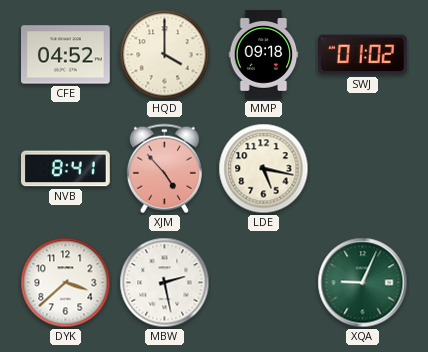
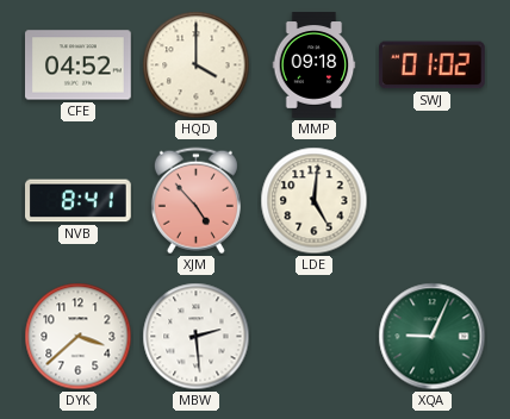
LDE: 5:17 -> 5:01
MBW: 2:28 -> 2:29
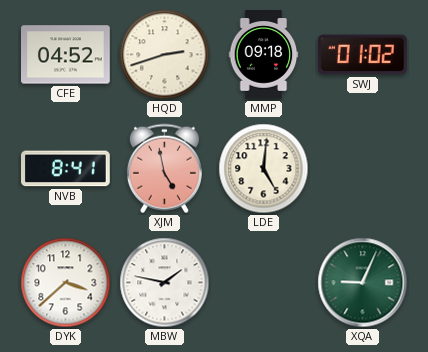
HQD: 4:00 -> 2:42
XJM: 4:53 -> 4:58
MBW: 2:29 -> 1:47
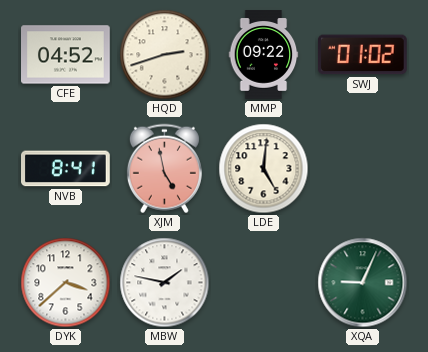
MMP: 09:18 -> 09:22
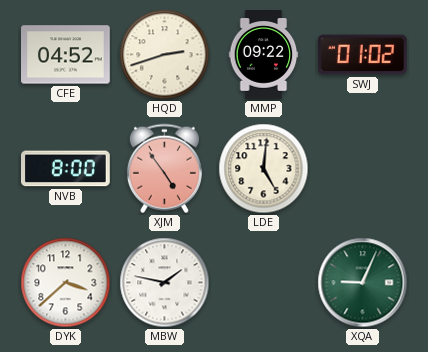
NVB: 8:41 -> 8:00
XJM: 4:58 -> 4:54
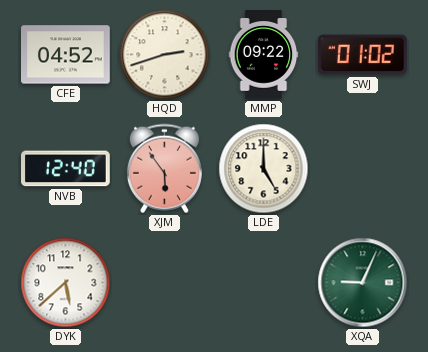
NVB: 8:00 -> 12:40
XJM: 4:54 -> 5:54
LDE: 5:01 -> 5:00
DYK: 3:38 -> 5:38
MBW: 1:47 -> none
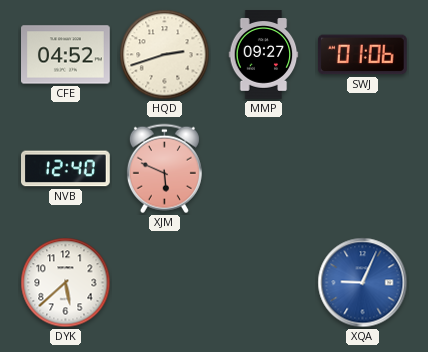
MMP: 09:22 -> 09:27
SWJ: 01:02 -> 01:06
XJM: 5:54 -> 5:49
LDE: 5:00 -> none
XQA dial: green -> blue
